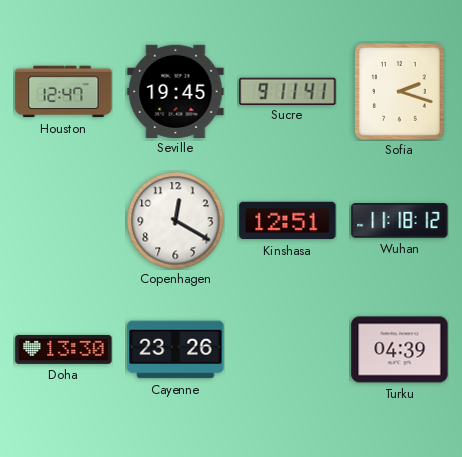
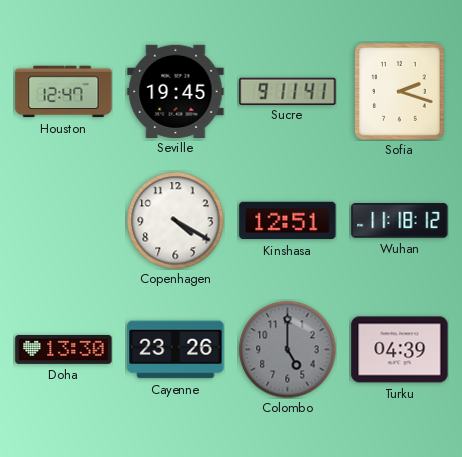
Copenhagen: 12:20 -> 4:20
Colombo: none -> 5:00
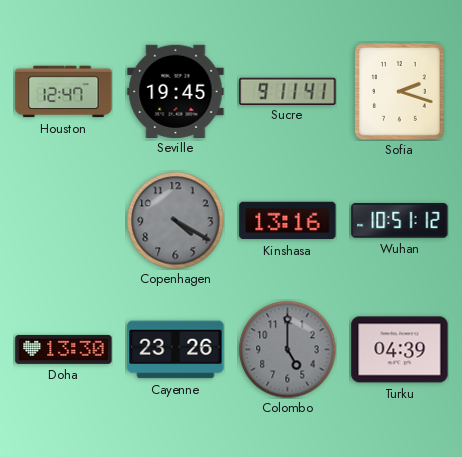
Copenhagen dial: white -> grey
Kinshasa: 12:51 -> 13:16
Wuhan: 11:18 -> 10:51
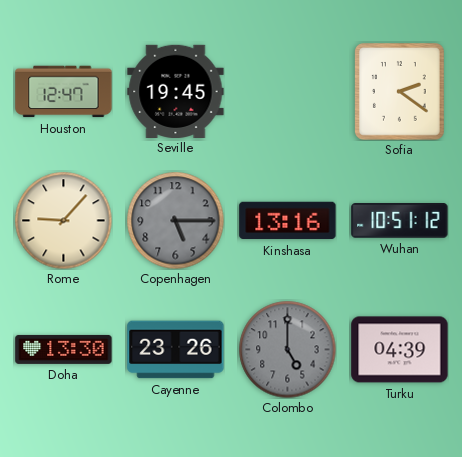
Sucre: 9:11 -> none
Sofia: 2:18 -> 2:21
Rome: none -> 9:07
Copenhagen: 4:20 -> 5:15
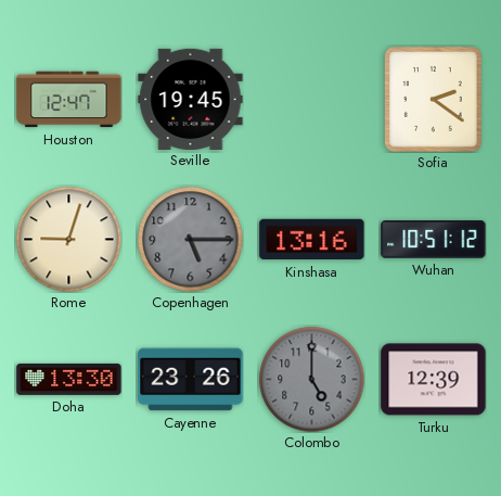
Rome: 9:07 -> 9:03
Turku: 04:39 -> 12:39
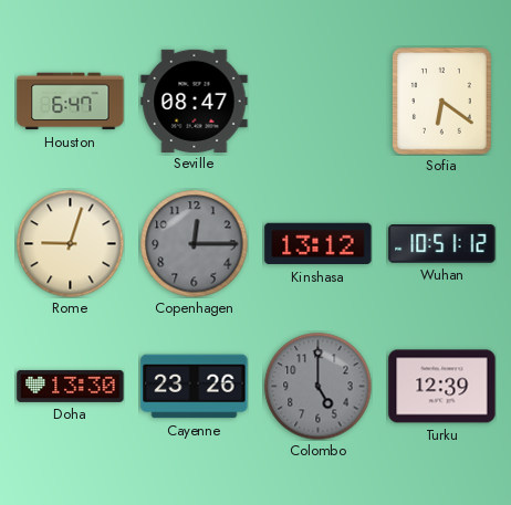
Houston: 12:47 -> 6:47
Seville: 19:45 -> 08:47
Sofia: 2:21 -> 6:21
Copenhagen: 5:15 -> 12:15
Kinshasa: 13:16 -> 13:12
